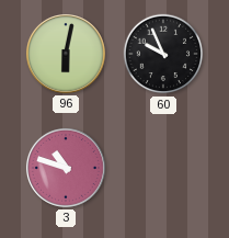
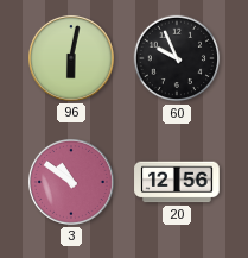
3: 10:48 -> 10:51
20: none -> 12:56
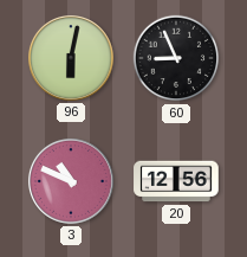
60: 9:56 -> 8:56
3: 10:51 -> 10:49
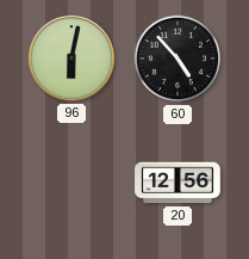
60: 8:56 -> 4:53
3: 10:49 -> none
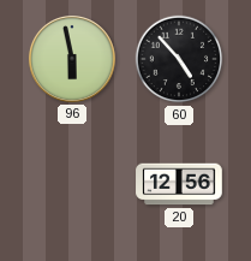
96: 6:02 -> 5:58
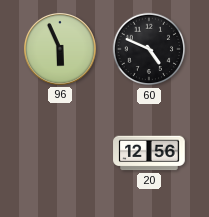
96: 5:58 -> 5:56
60: 4:53 -> 4:49
